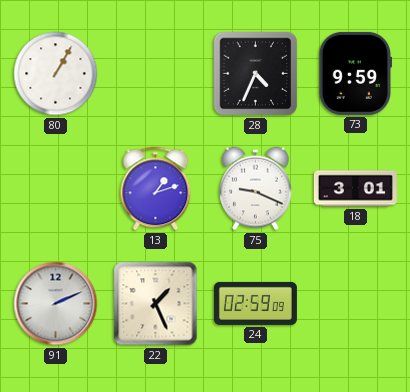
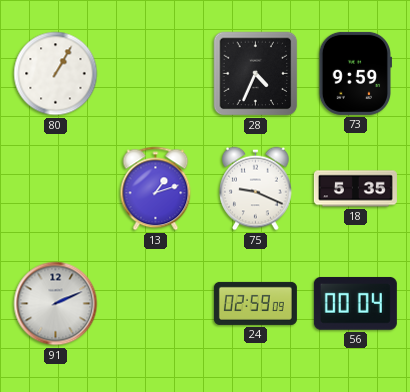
18: 3:01 -> 5:35
22: 1:26 -> none
56: none -> 00:04
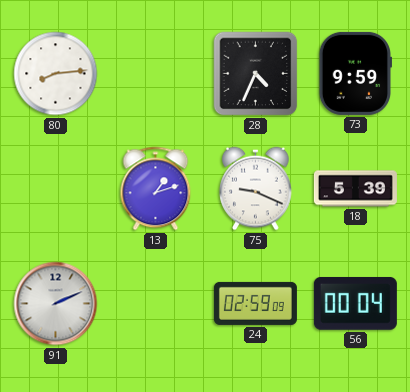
80: 1:05 -> 8:14
18: 5:35 -> 5:39
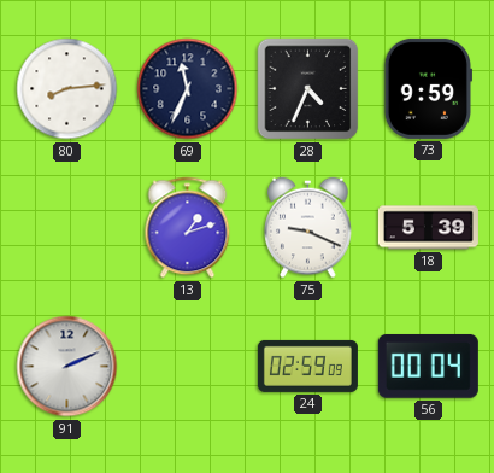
69: none -> 11:34
